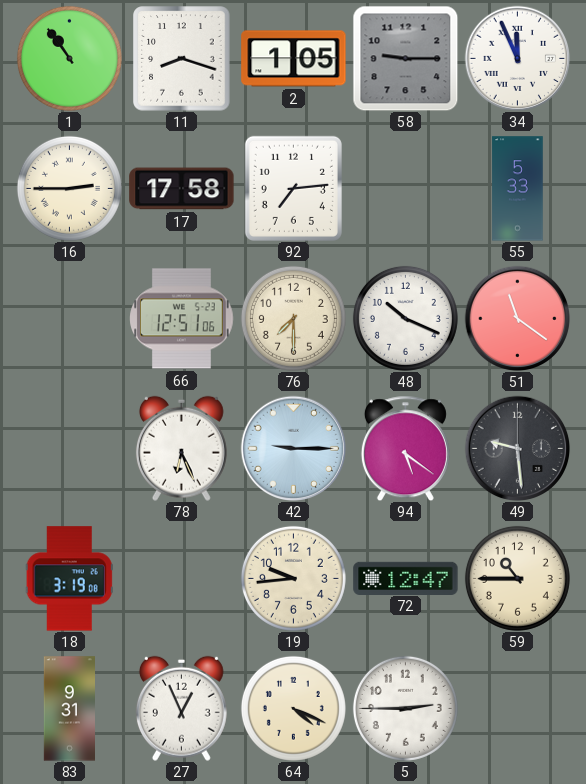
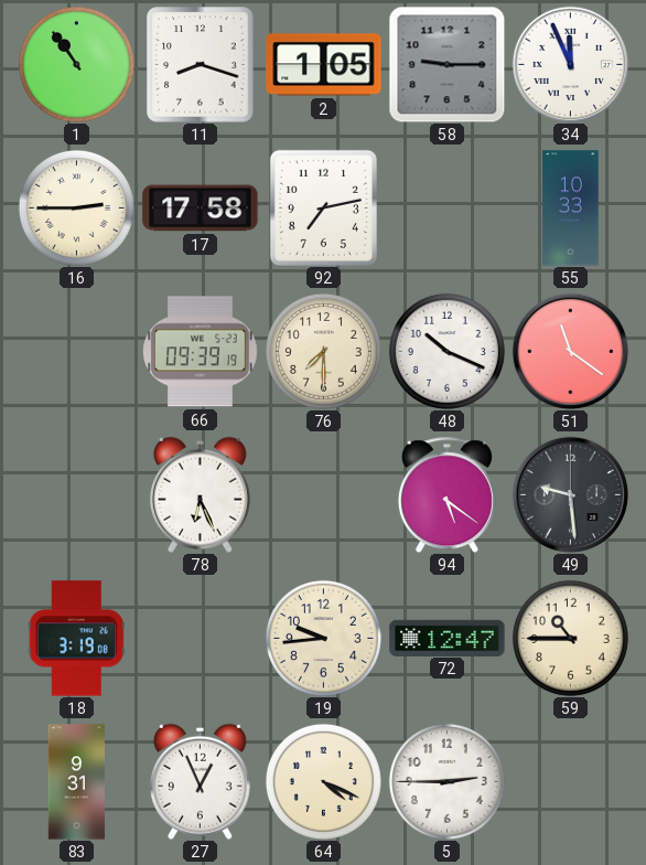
92: 7:14 -> 7:13
55: 5:33 -> 10:33
66: 12:51 -> 09:39
42: 9:15 -> none
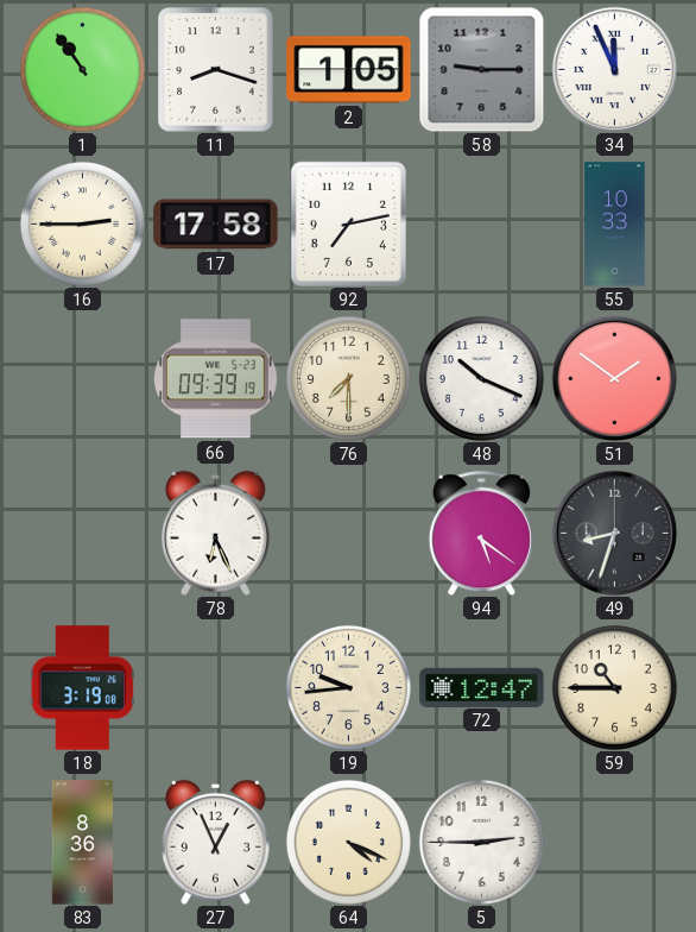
51: 11:21 -> 1:51
49: 9:29 -> 8:33
83: 9:31 -> 8:36
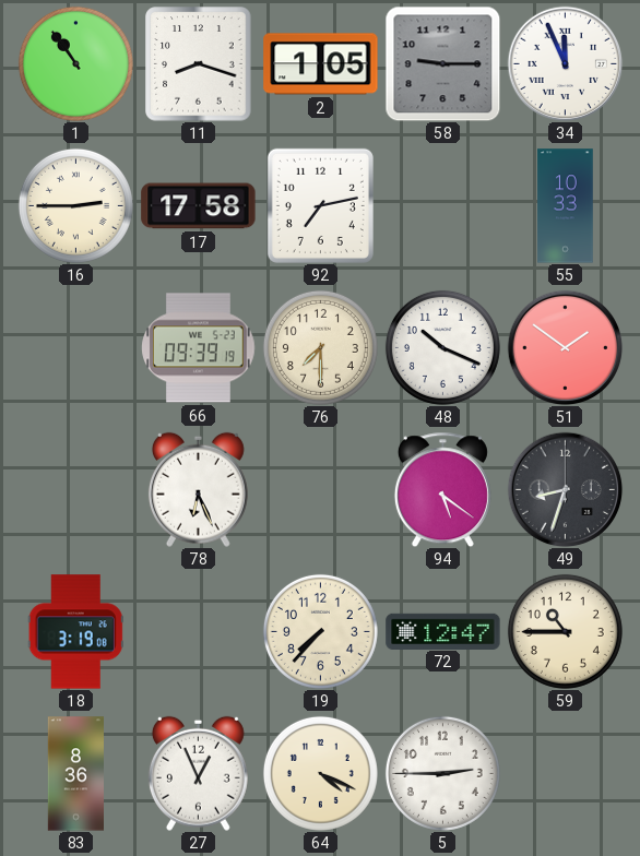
19: 9:44 -> 7:37
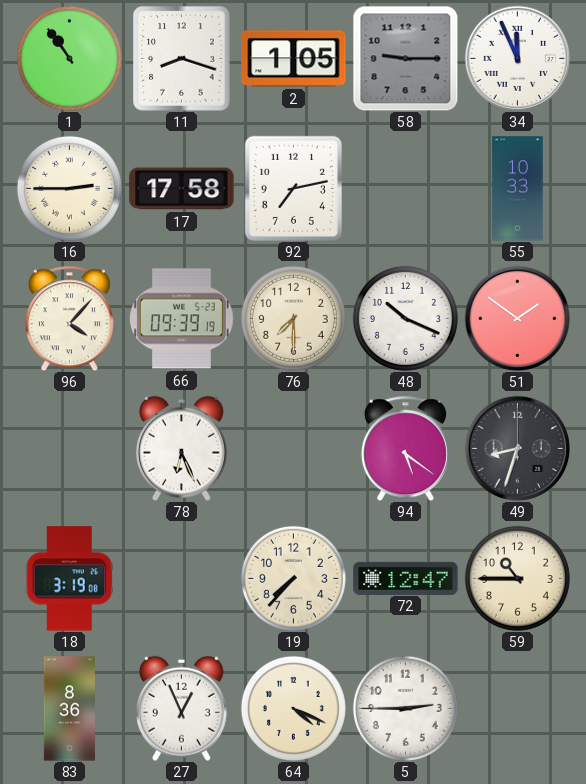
96: none -> 4:07
